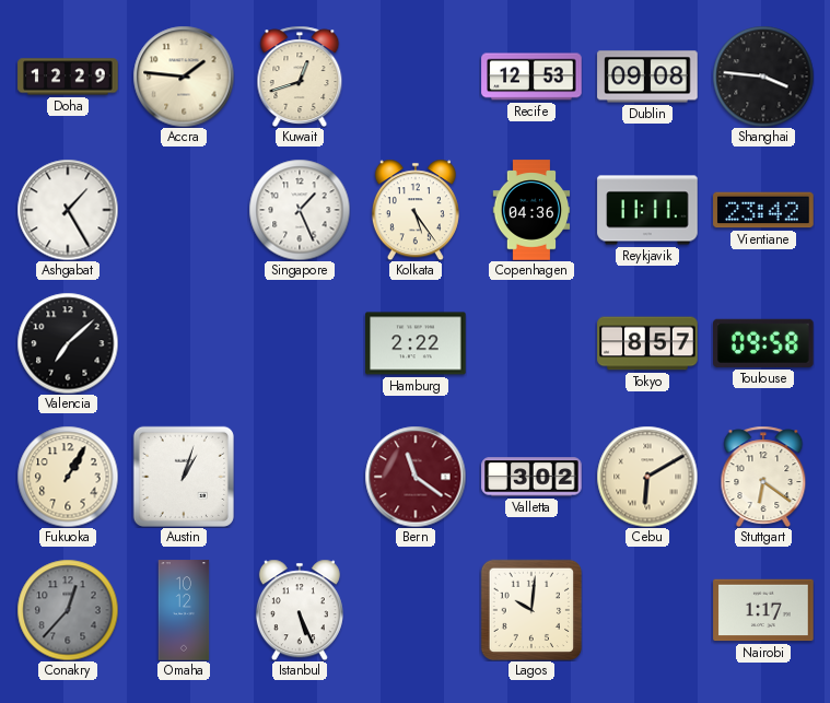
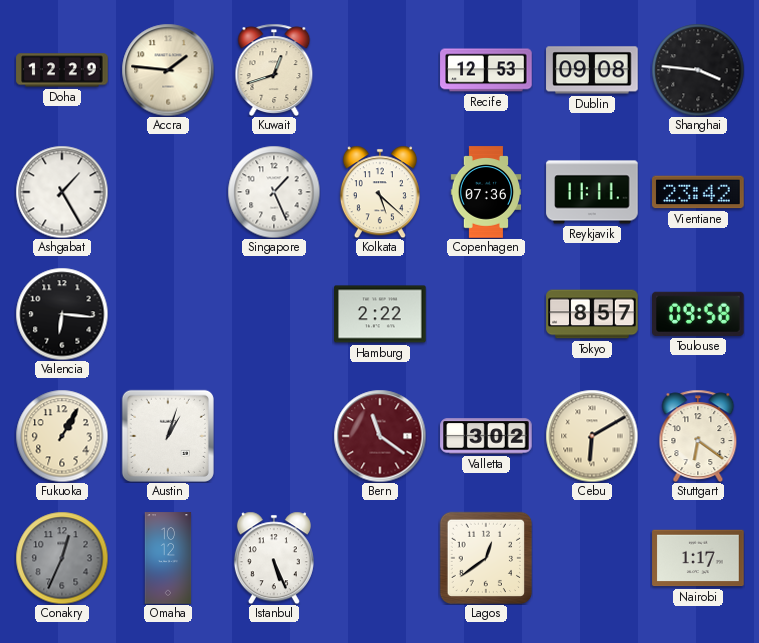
Kolkata: 5:24 -> 5:22
Copenhagen: 04:36 -> 07:36
Valencia: 7:08 -> 6:16
Conakry: 12:37 -> 12:34
Lagos: 10:01 -> 12:39
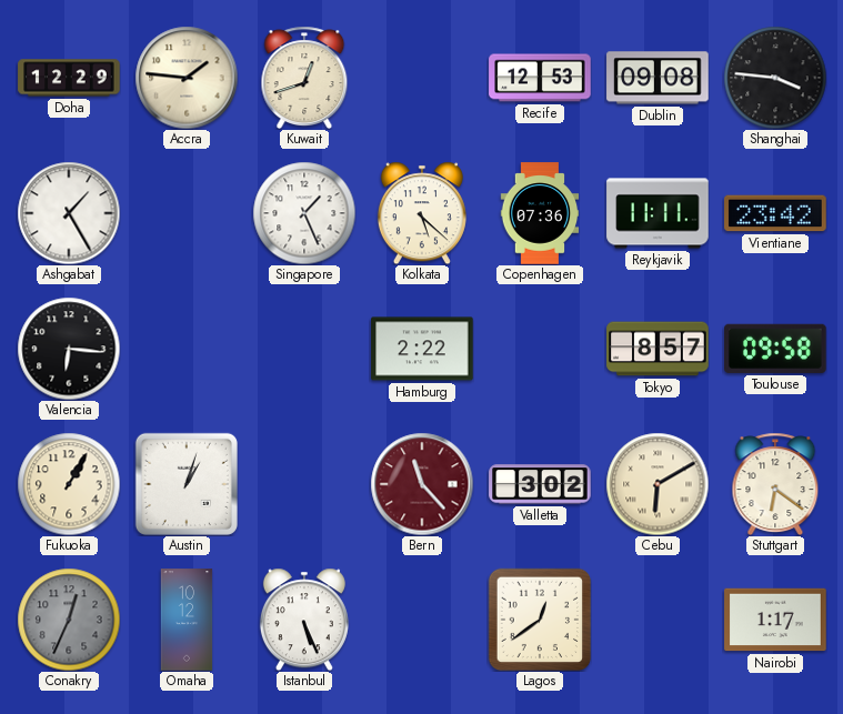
Bern: 11:21 -> 11:23
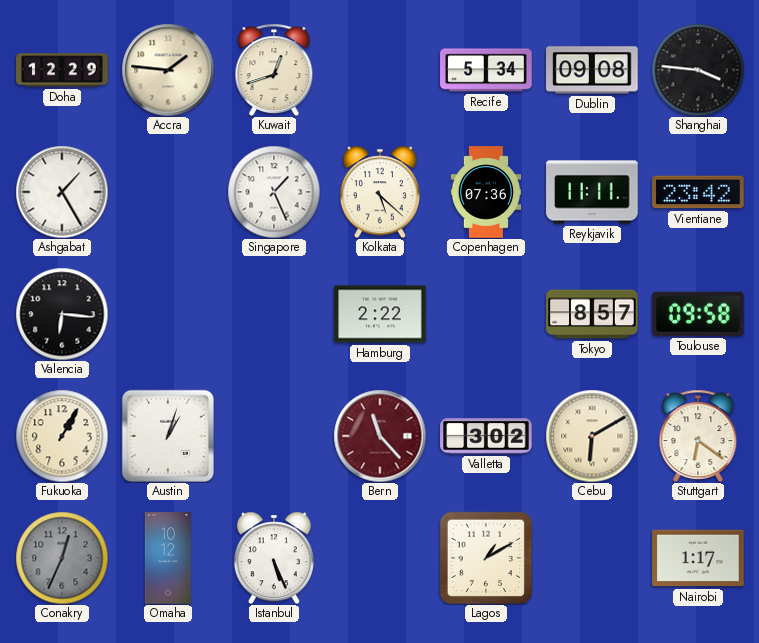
Recife: 12:53 -> 5:34
Lagos: 12:39 -> 1:10
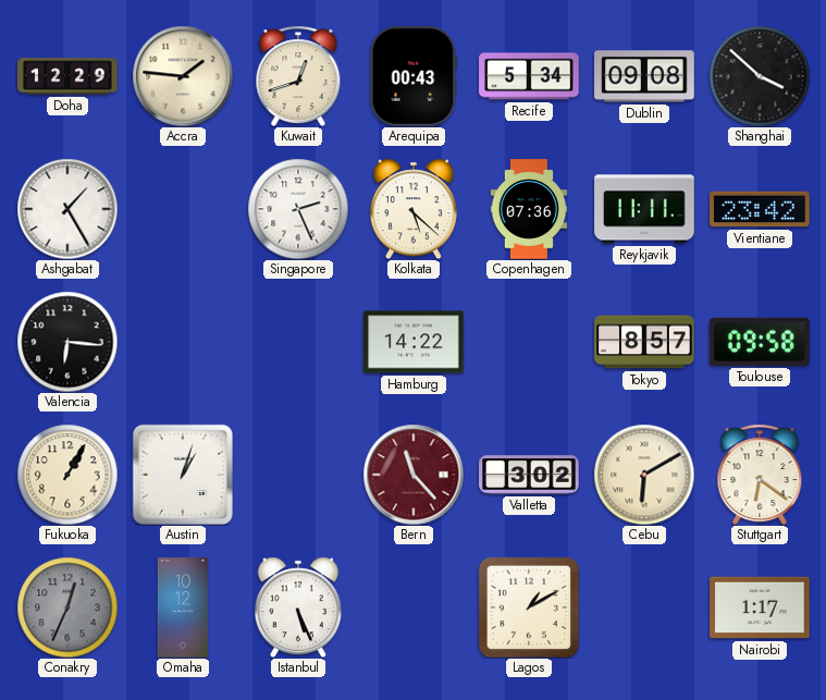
Arequipa: none -> 00:43
Shanghai: 3:46 -> 3:52
Singapore: 1:26 -> 2:26
Hamburg: 2:22 -> 14:22
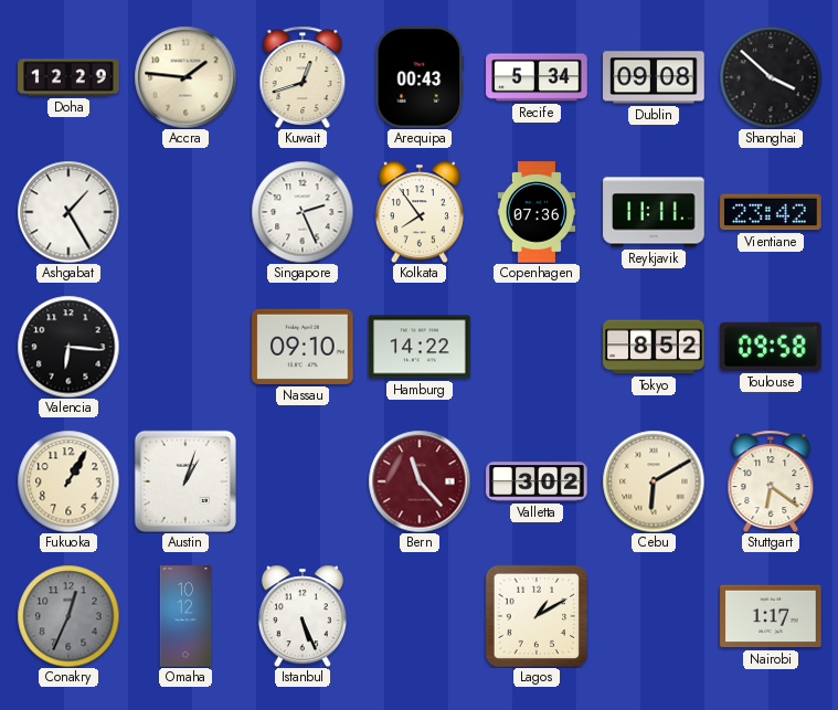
Kolkata: 5:22 -> 7:54
Nassau: none -> 09:10
Tokyo: 8:57 -> 8:52
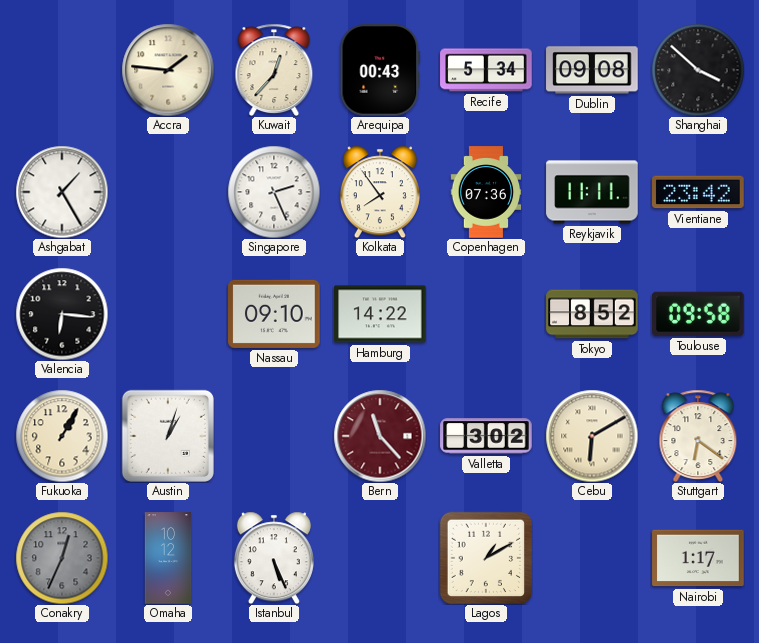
Doha: 12:29 -> none
Kuwait: 12:42 -> 12:37
